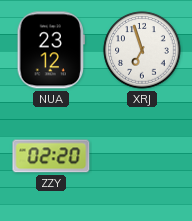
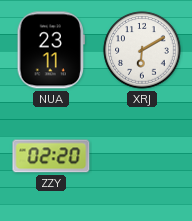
NUA: 23:12 -> 23:11
XRJ: 6:57 -> 6:10
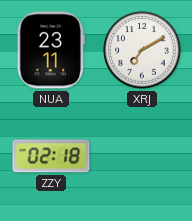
XRJ: 6:10 -> 7:10
ZZY: 02:20 -> 02:18
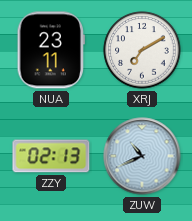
ZZY: 02:18 -> 02:13
ZUW: none -> 10:41
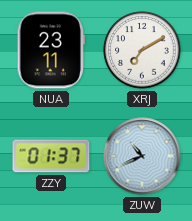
ZZY: 02:13 -> 01:37
